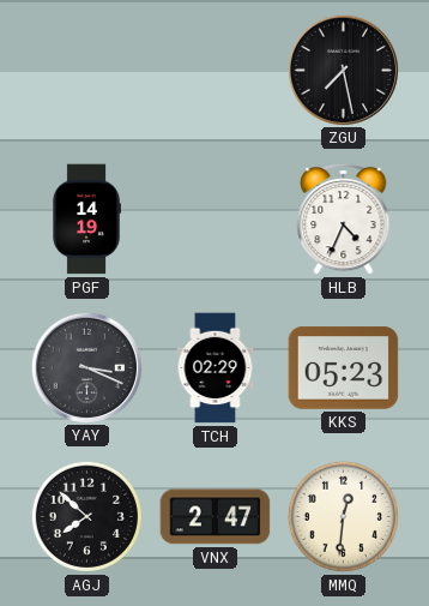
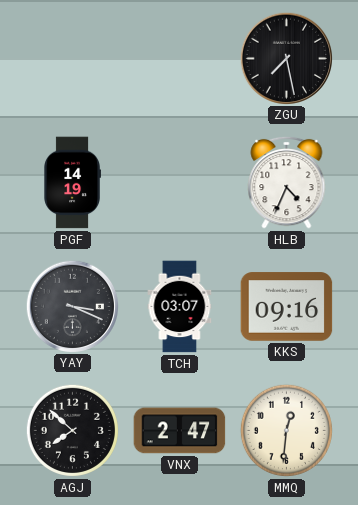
TCH: 02:29 -> 03:07
KKS: 05:23 -> 09:16
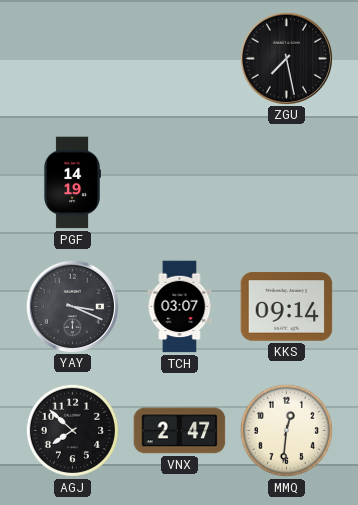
HLB: 4:34 -> none
KKS: 09:16 -> 09:14
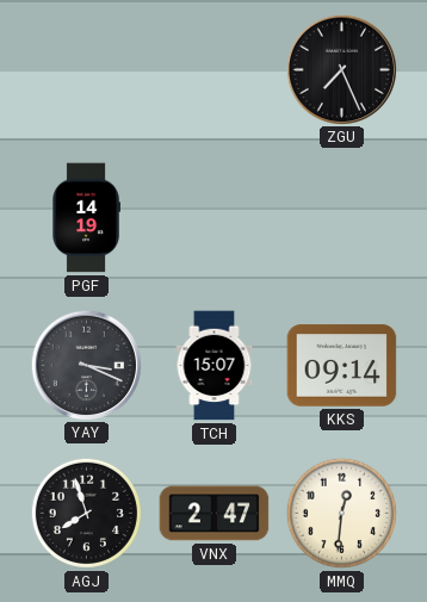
ZGU: 7:28 -> 7:26
TCH: 03:07 -> 15:07
AGJ: 7:52 -> 7:57
